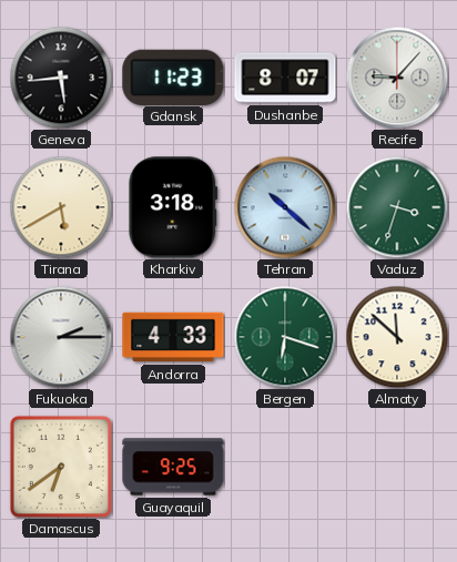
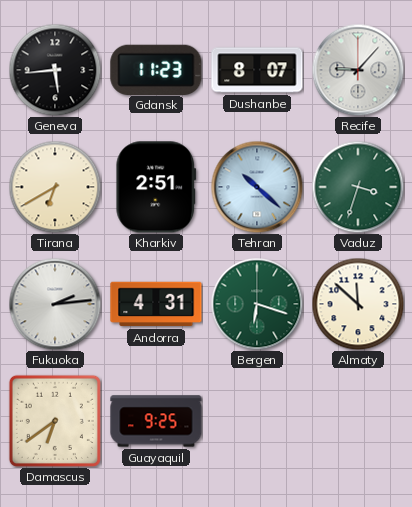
Tirana: 5:40 -> 6:40
Kharkiv: 3:18 -> 2:51
Fukuoka: 2:15 -> 2:14
Andorra: 4:33 -> 4:31
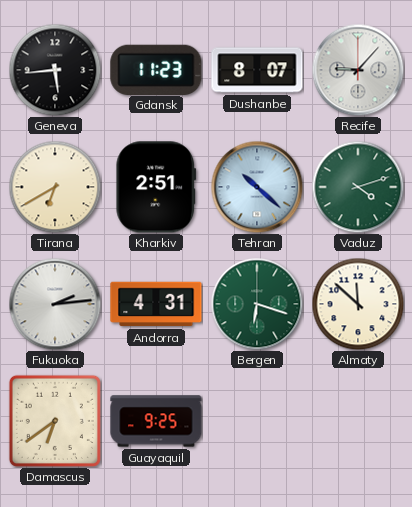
Vaduz: 3:33 -> 4:12
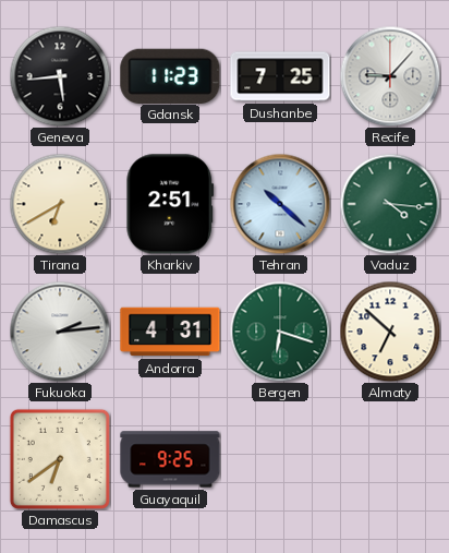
Dushanbe: 8:07 -> 7:25
Vaduz: 4:12 -> 4:16
Almaty: 11:52 -> 6:52
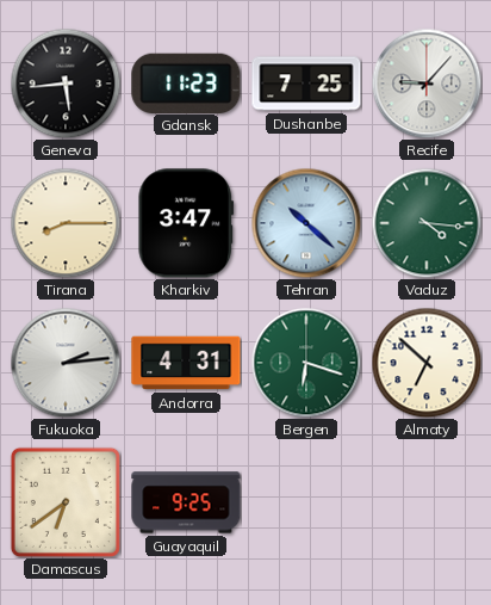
Tirana: 6:40 -> 8:15
Kharkiv: 2:51 -> 3:47
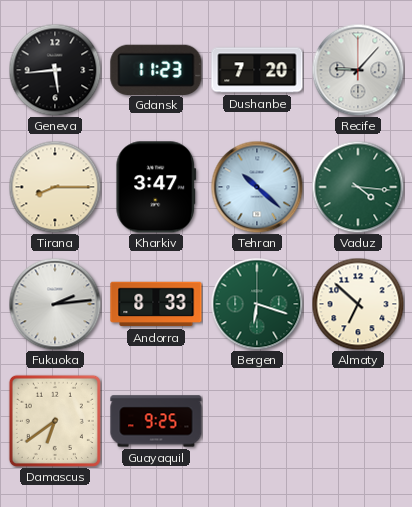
Dushanbe: 7:25 -> 7:20
Andorra: 4:31 -> 8:33
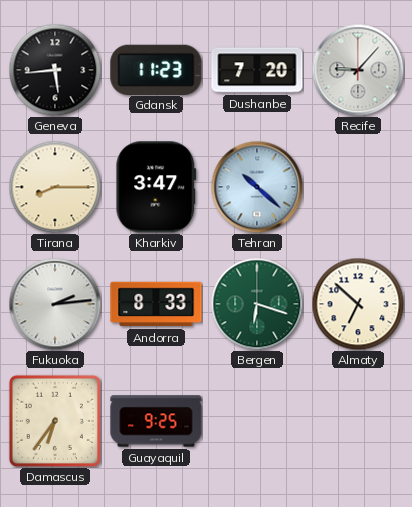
Vaduz: 4:16 -> none
Damascus: 6:39 -> 6:36
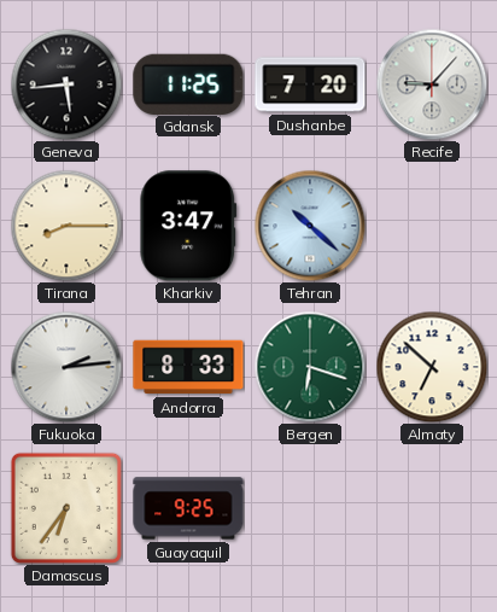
Gdansk: 11:23 -> 11:25
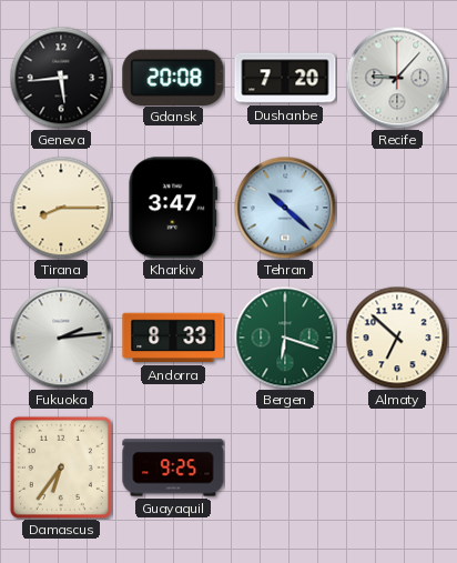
Gdansk: 11:25 -> 20:08
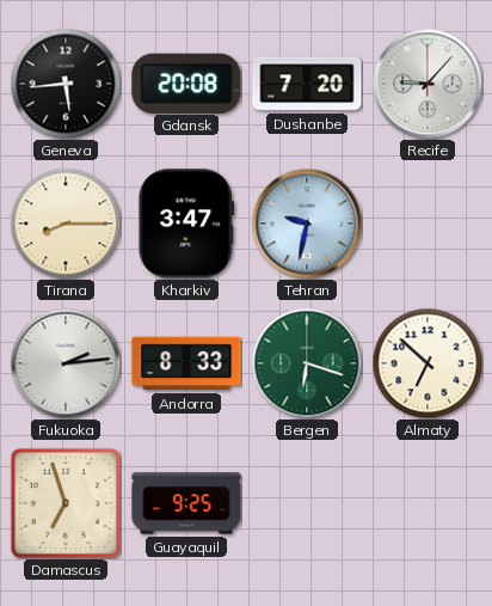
Tehran: 10:22 -> 9:32
Damascus: 6:36 -> 6:57
